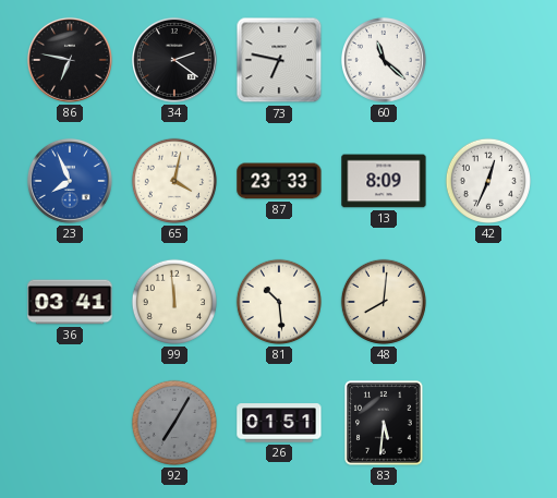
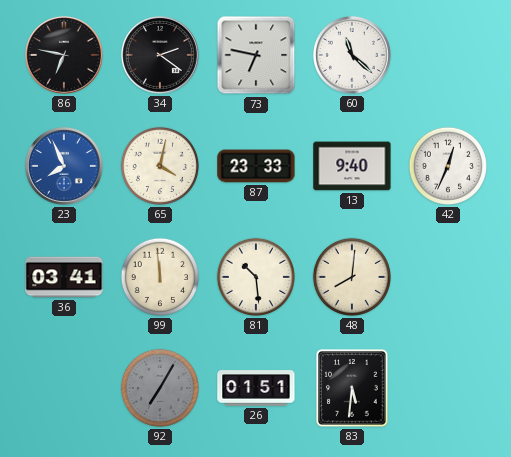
13: 8:09 -> 9:40
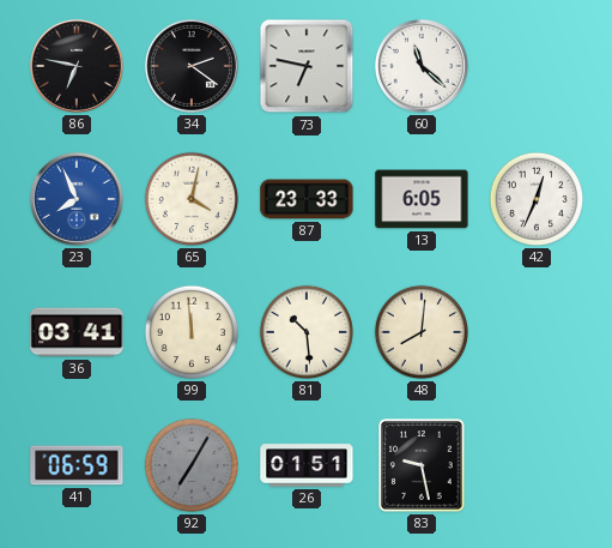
13: 9:40 -> 6:05
41: none -> 06:59
83: 5:31 -> 9:28
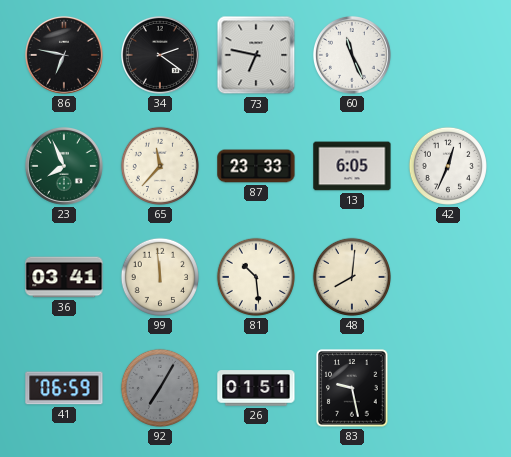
60: 11:22 -> 11:26
23 dial: blue -> green
65: 4:02 -> 11:37
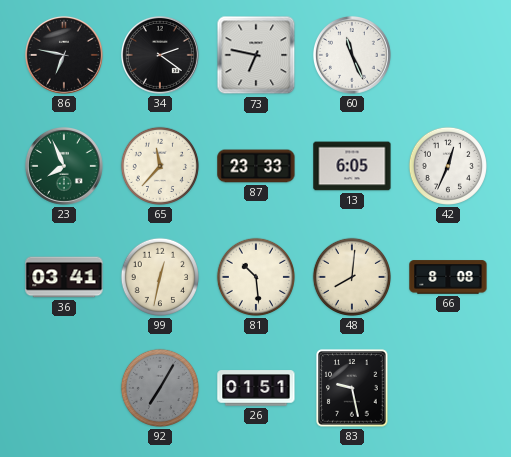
99: 11:59 -> 12:32
66: none -> 8:08
41: 06:59 -> none
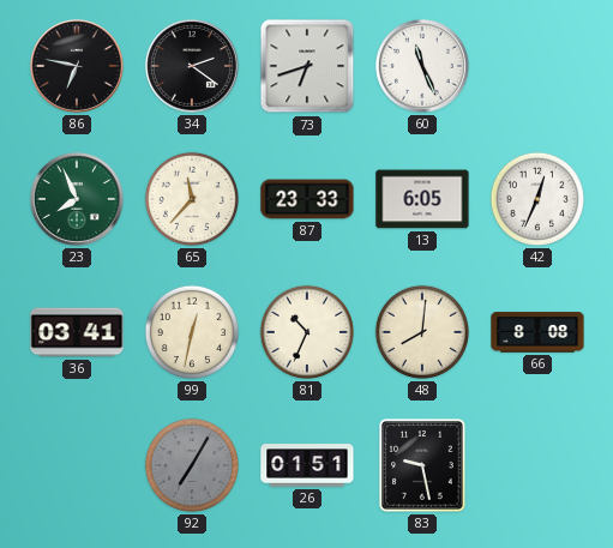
73: 6:47 -> 6:42
81: 10:29 -> 10:34
